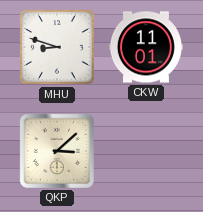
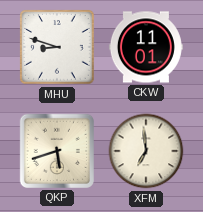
QKP: 3:08 -> 5:42
XFM: none -> 6:59
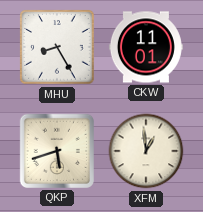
MHU: 8:48 -> 8:25
XFM: 6:59 -> 12:59
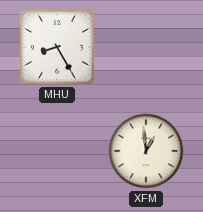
CKW: 11:01 -> none
QKP: 5:42 -> none
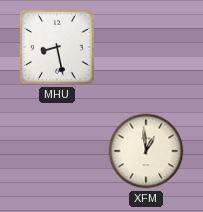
MHU: 8:25 -> 8:28
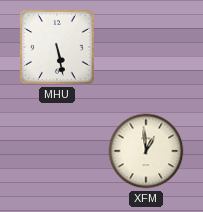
MHU: 8:28 -> 5:28
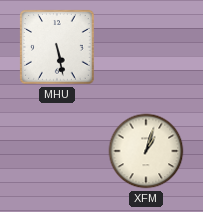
XFM: 12:59 -> 1:03
